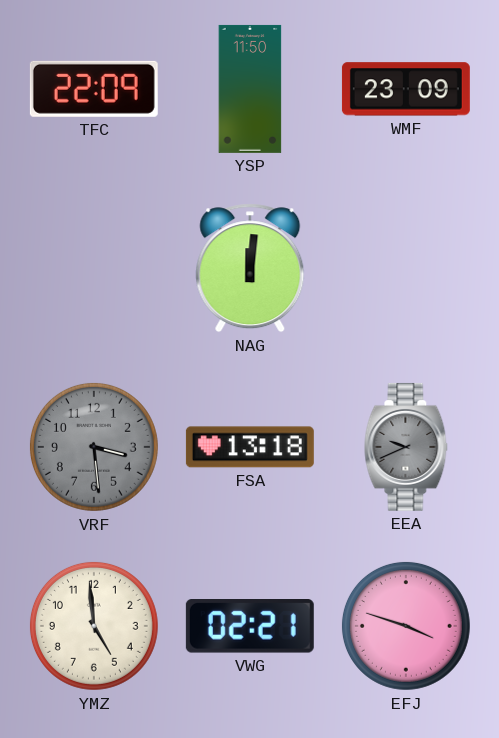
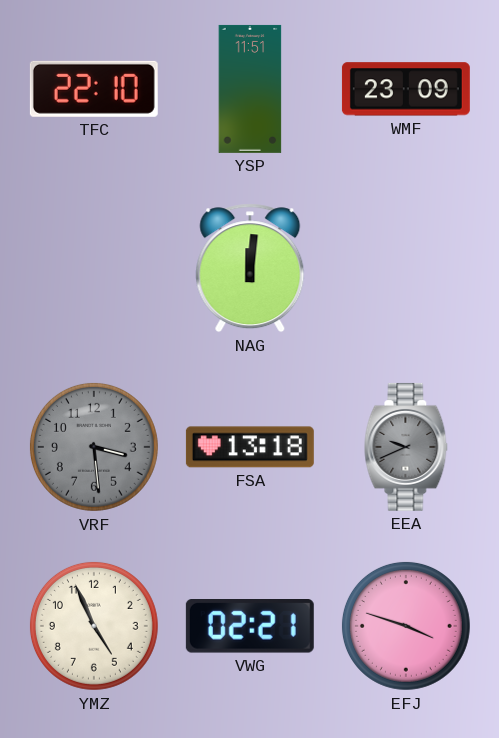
TFC: 22:09 -> 22:10
YSP: 11:50 -> 11:51
YMZ: 4:59 -> 4:56
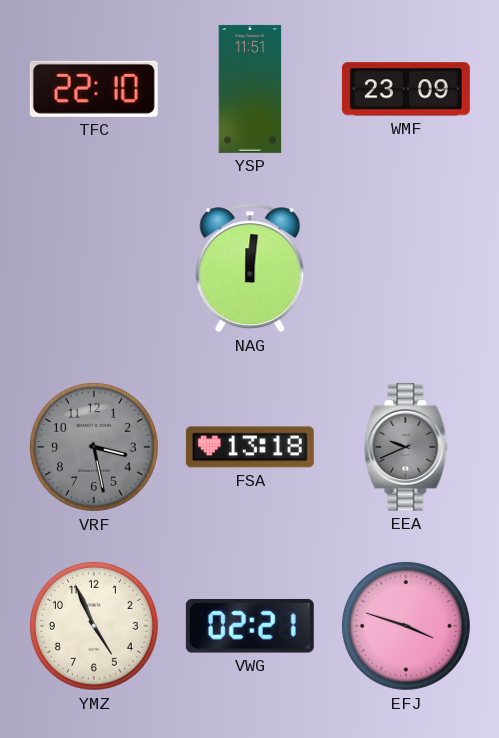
VRF: 3:29 -> 3:28
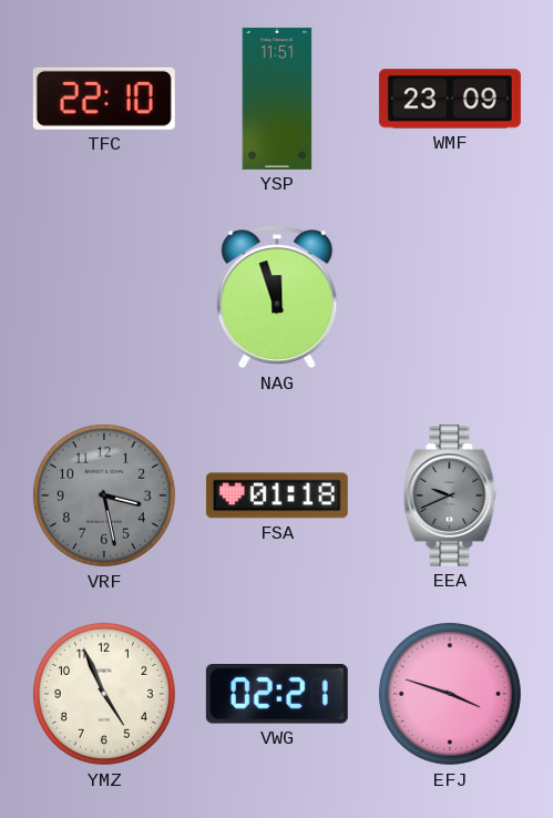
NAG: 12:01 -> 11:57
FSA: 13:18 -> 01:18
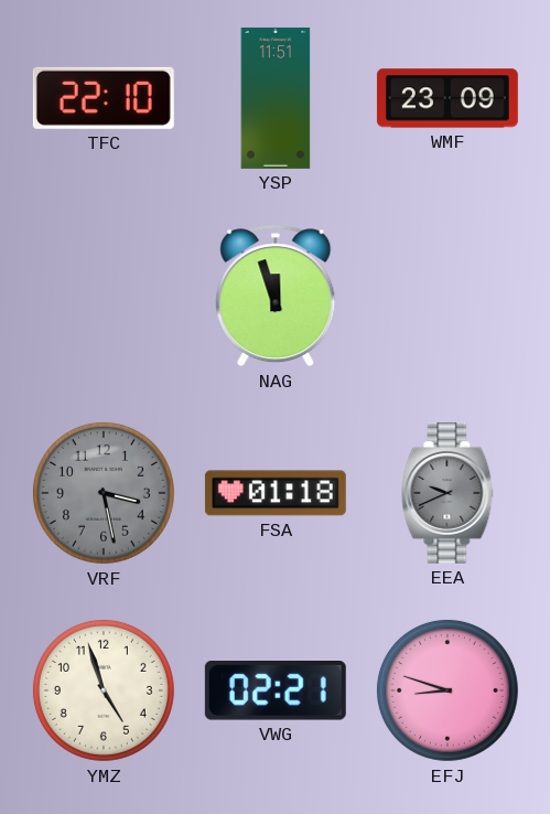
YMZ: 4:56 -> 4:57
EFJ: 3:48 -> 8:48
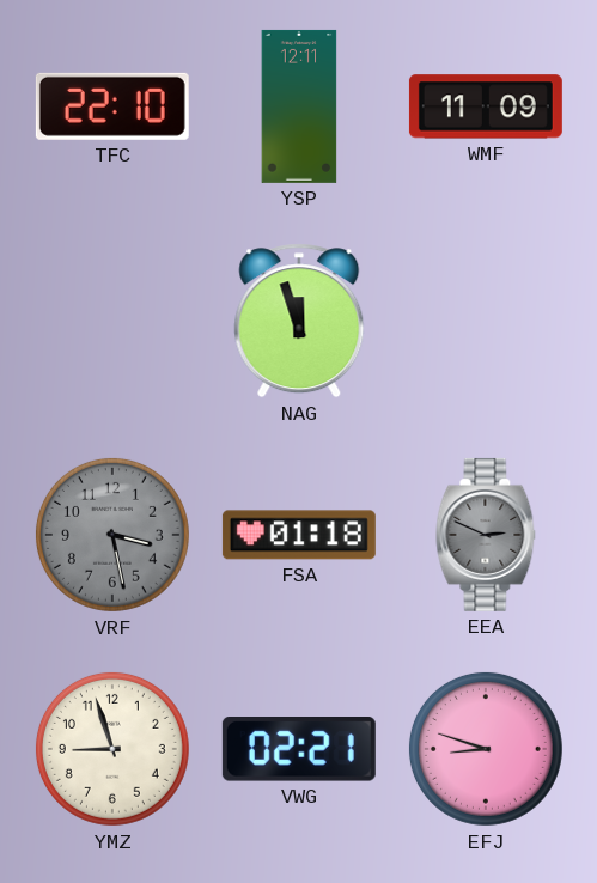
YSP: 11:51 -> 12:11
WMF: 23:09 -> 11:09
EEA: 9:41 -> 2:49
YMZ: 4:57 -> 8:57
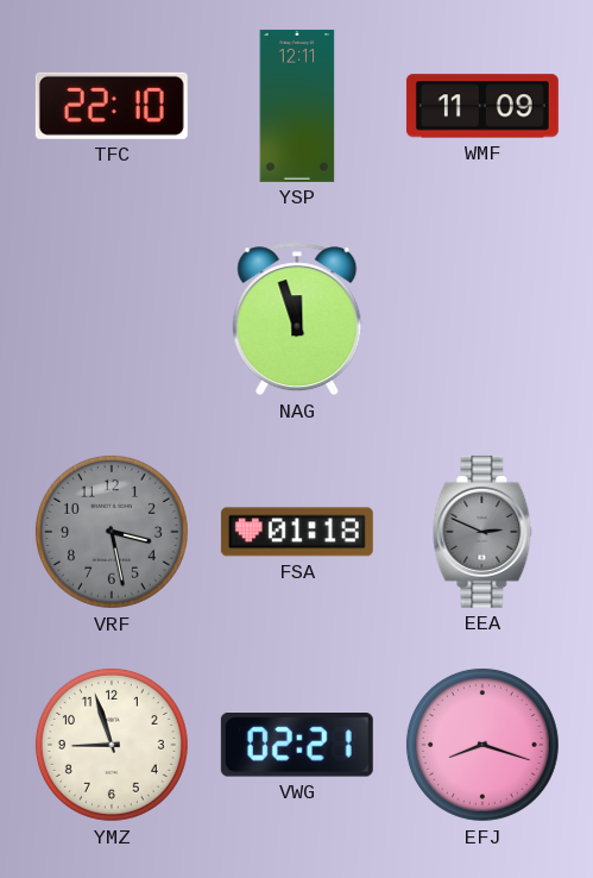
EFJ: 8:48 -> 8:18
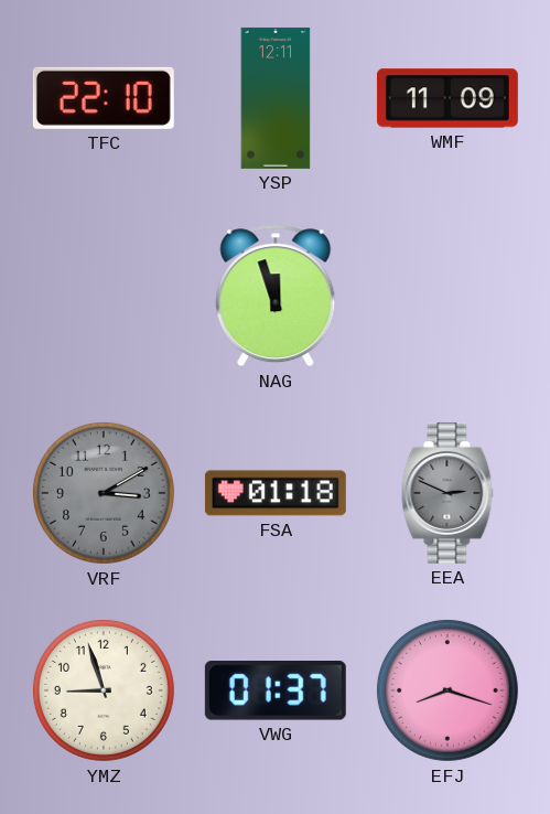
VRF: 3:28 -> 3:10
VWG: 02:21 -> 01:37
